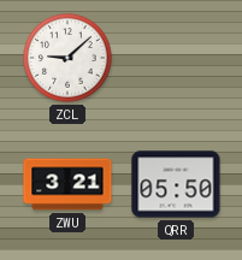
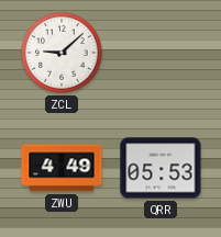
ZWU: 3:21 -> 4:49
QRR: 05:50 -> 05:53
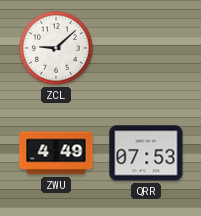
QRR: 05:53 -> 07:53
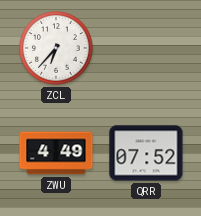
ZCL: 9:08 -> 6:37
QRR: 07:53 -> 07:52
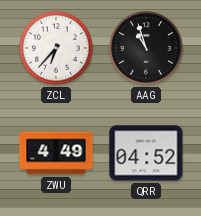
AAG: none -> 10:57
QRR: 07:52 -> 04:52
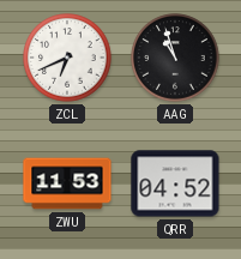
ZCL: 6:37 -> 6:41
ZWU: 4:49 -> 11:53
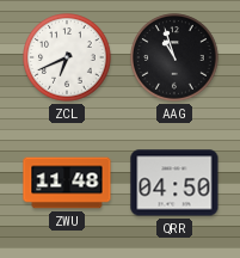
ZWU: 11:53 -> 11:48
QRR: 04:52 -> 04:50
